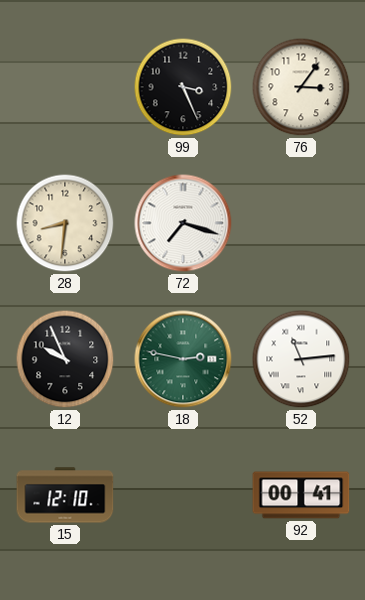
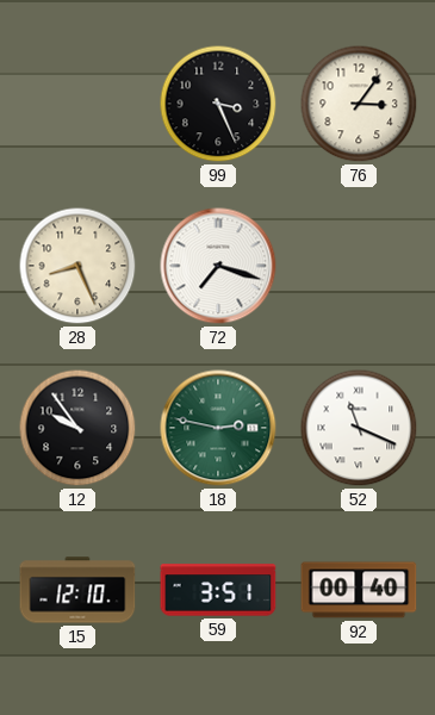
28: 8:31 -> 8:26
12: 9:56 -> 9:54
52: 11:14 -> 11:19
59: none -> 3:51
92: 00:41 -> 00:40
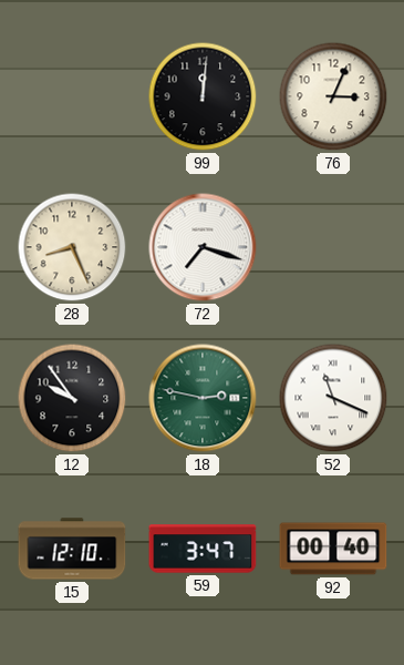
99: 3:26 -> 12:01
76: 3:06 -> 3:04
59: 3:51 -> 3:47
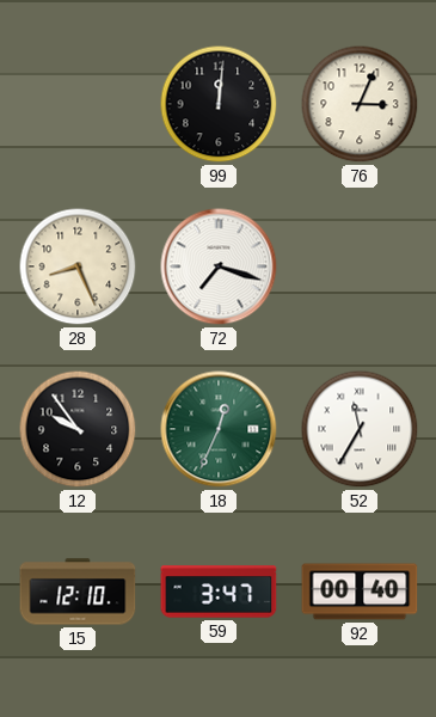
18: 2:47 -> 12:34
52: 11:19 -> 11:35
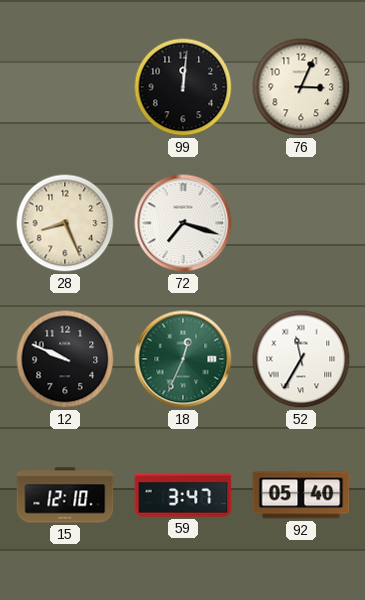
12: 9:54 -> 9:49
92: 00:40 -> 05:40
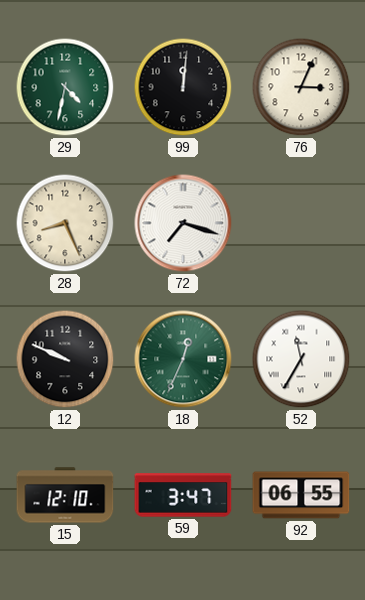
29: none -> 4:32
92: 05:40 -> 06:55
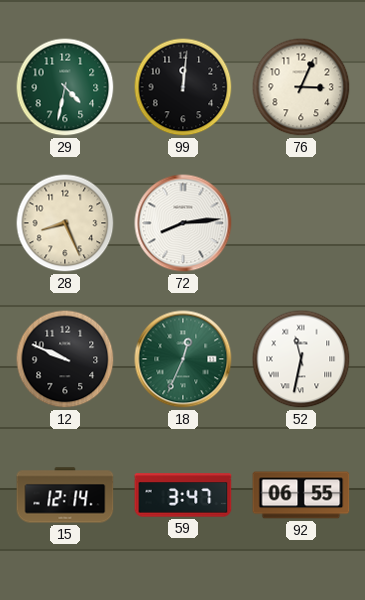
72: 7:18 -> 8:14
52: 11:35 -> 11:32
15: 12:10 -> 12:14
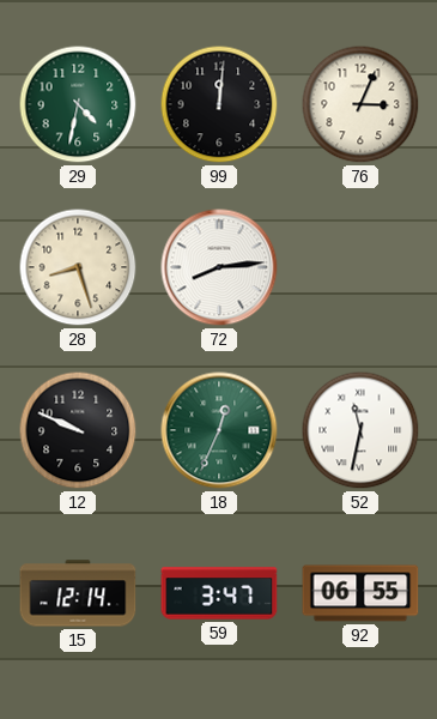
28: 8:26 -> 8:27
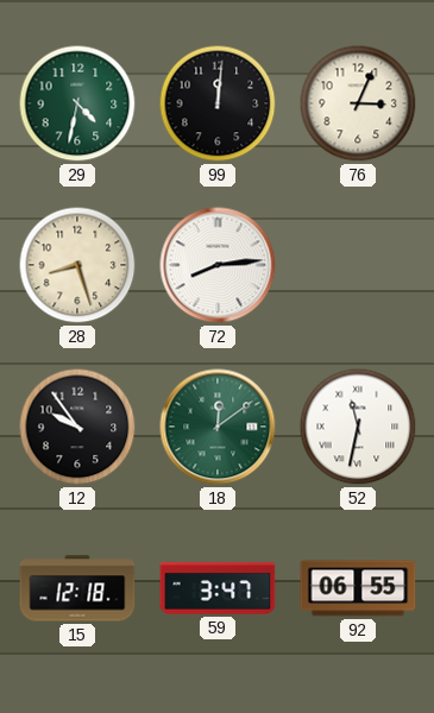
12: 9:49 -> 9:54
18: 12:34 -> 12:09
15: 12:14 -> 12:18
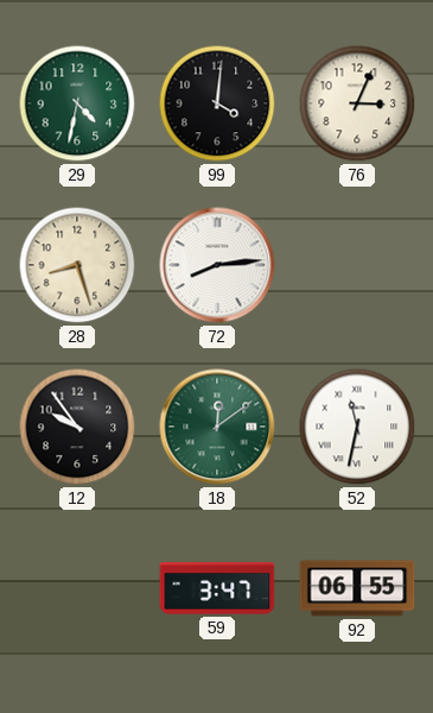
99: 12:01 -> 4:01
15: 12:18 -> none
